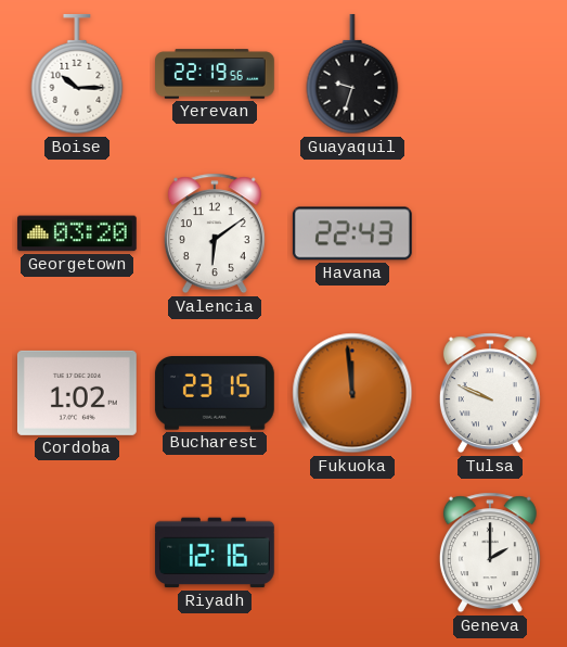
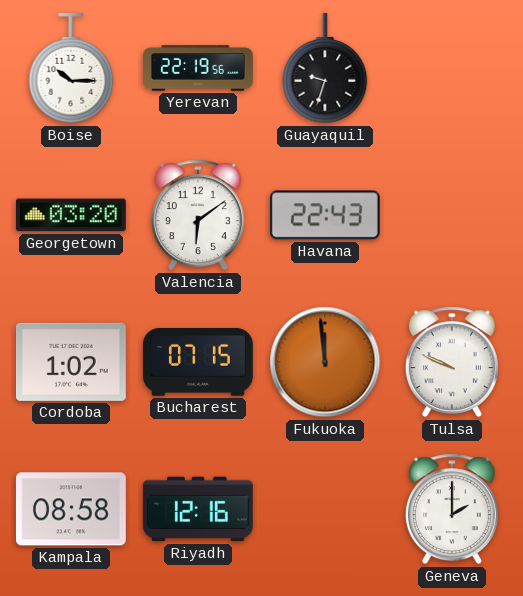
Bucharest: 23:15 -> 07:15
Kampala: none -> 08:58
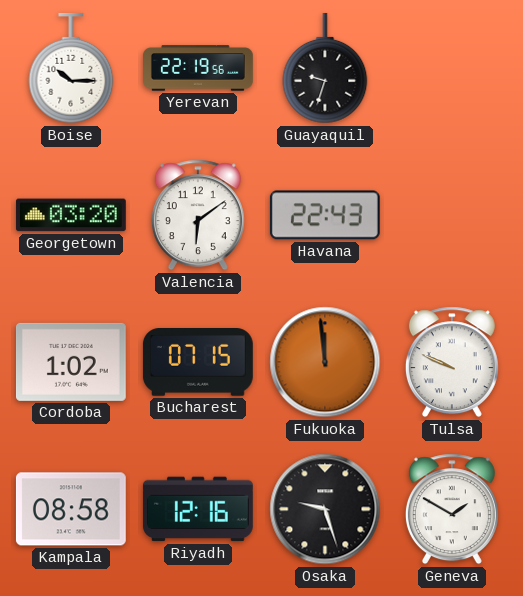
Osaka: none -> 9:27
Geneva: 2:00 -> 1:50
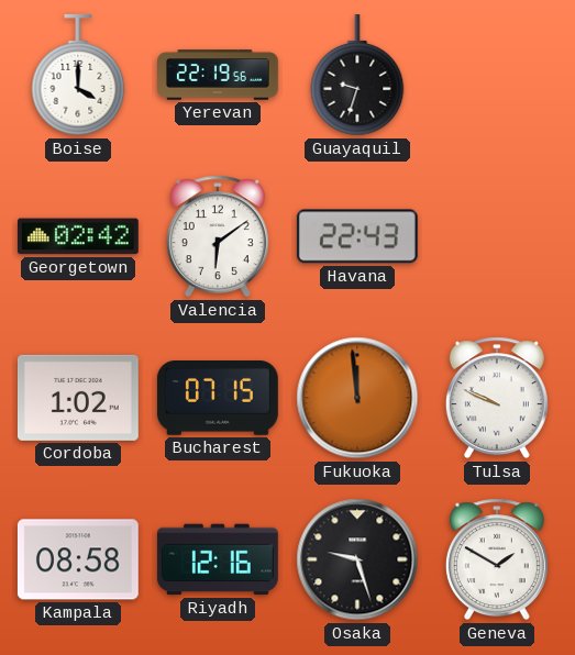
Boise: 10:15 -> 4:00
Georgetown: 03:20 -> 02:42
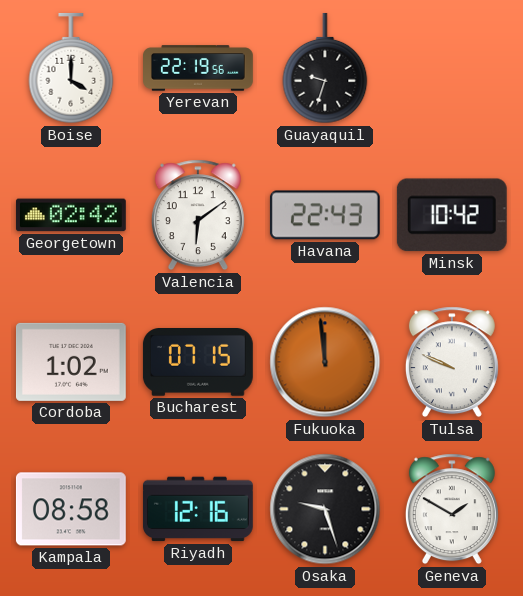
Minsk: none -> 10:42
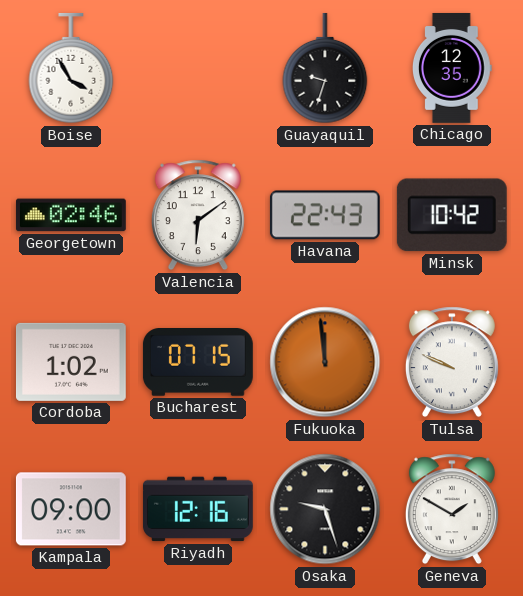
Boise: 4:00 -> 3:55
Yerevan: 22:19 -> none
Chicago: none -> 12:35
Georgetown: 02:42 -> 02:46
Kampala: 08:58 -> 09:00
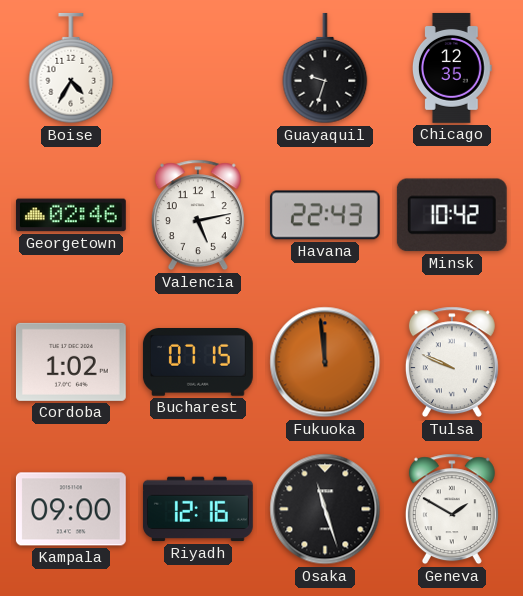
Boise: 3:55 -> 4:35
Valencia: 6:09 -> 5:13
Osaka: 9:27 -> 11:27
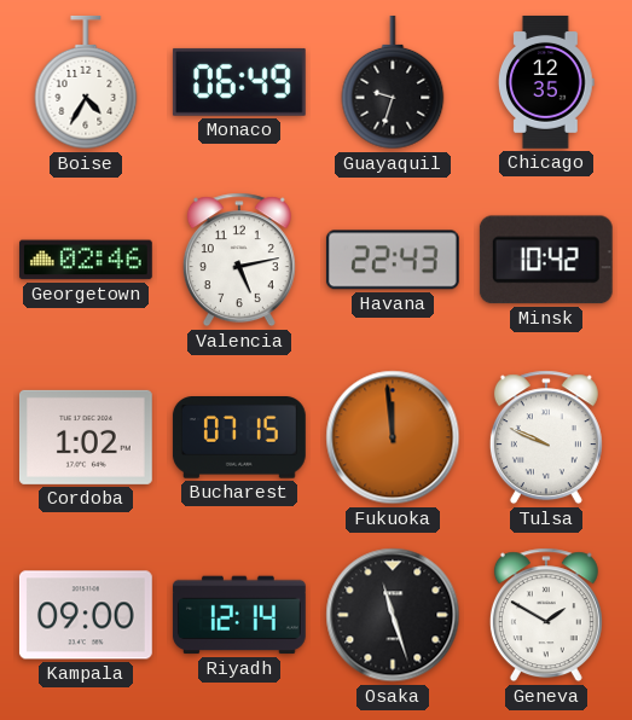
Monaco: none -> 06:49
Riyadh: 12:16 -> 12:14
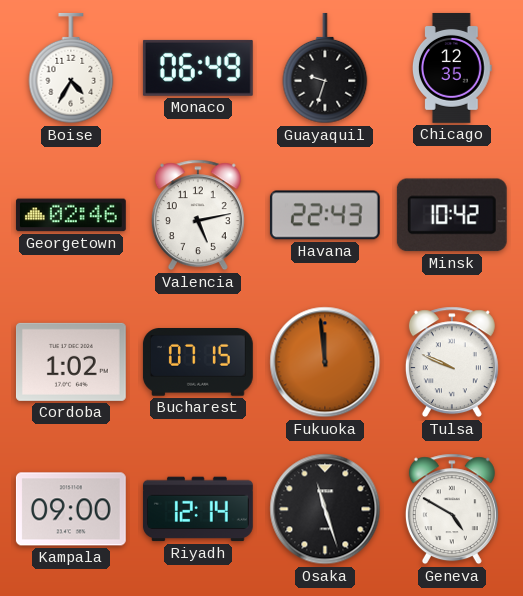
Geneva: 1:50 -> 4:50
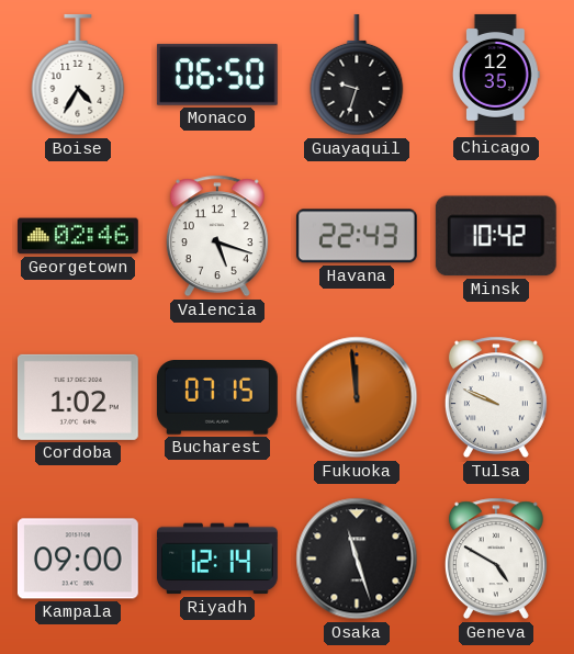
Monaco: 06:49 -> 06:50
Valencia: 5:13 -> 5:18
